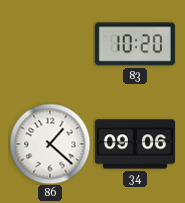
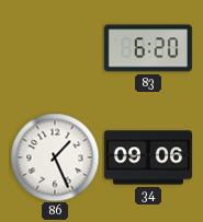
83: 10:20 -> 6:20
86: 1:22 -> 1:26
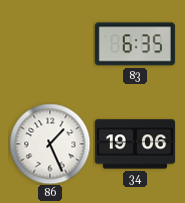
83: 6:20 -> 6:35
34: 09:06 -> 19:06
